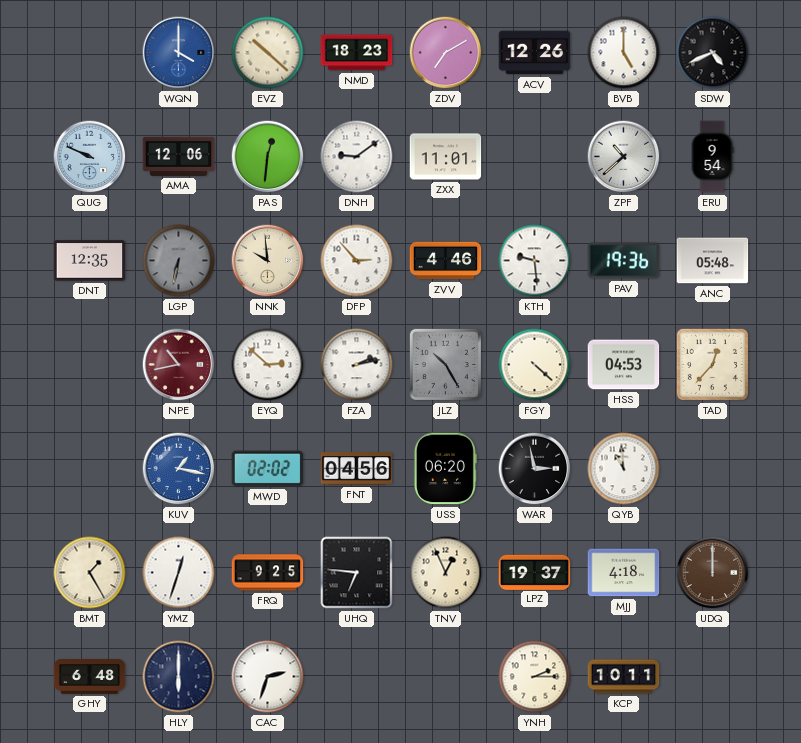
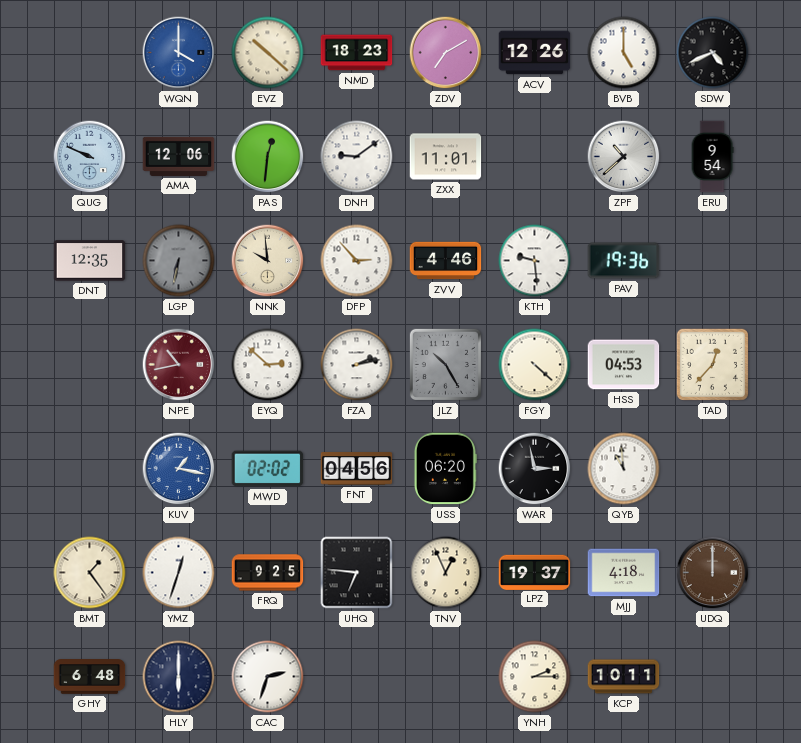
ANC: 05:48 -> none
BMT: 1:25 -> 1:24
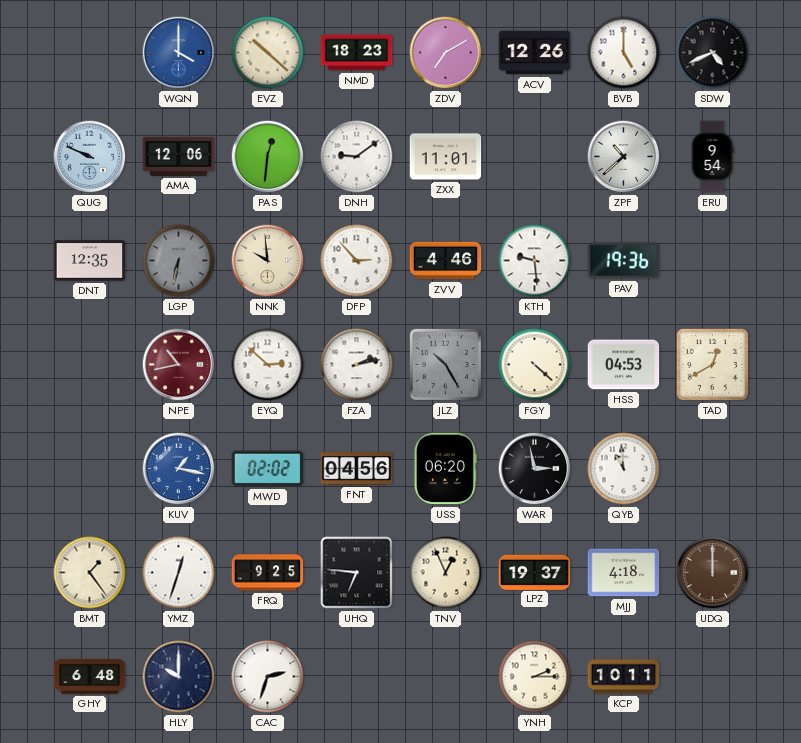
TAD: 12:37 -> 12:40
HLY: 6:00 -> 10:00
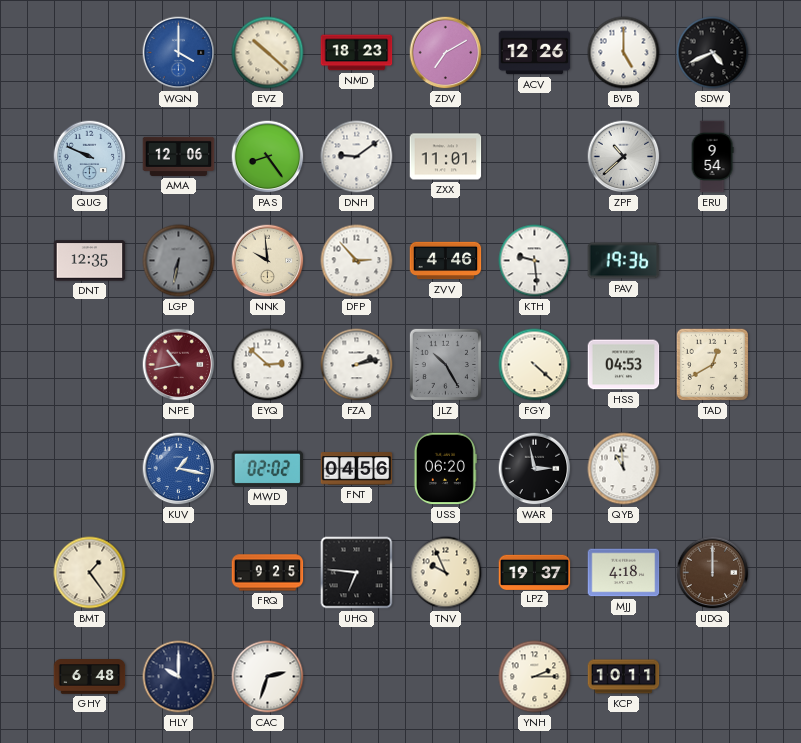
PAS: 12:31 -> 8:24
YMZ: 12:33 -> none
TNV: 12:56 -> 9:56
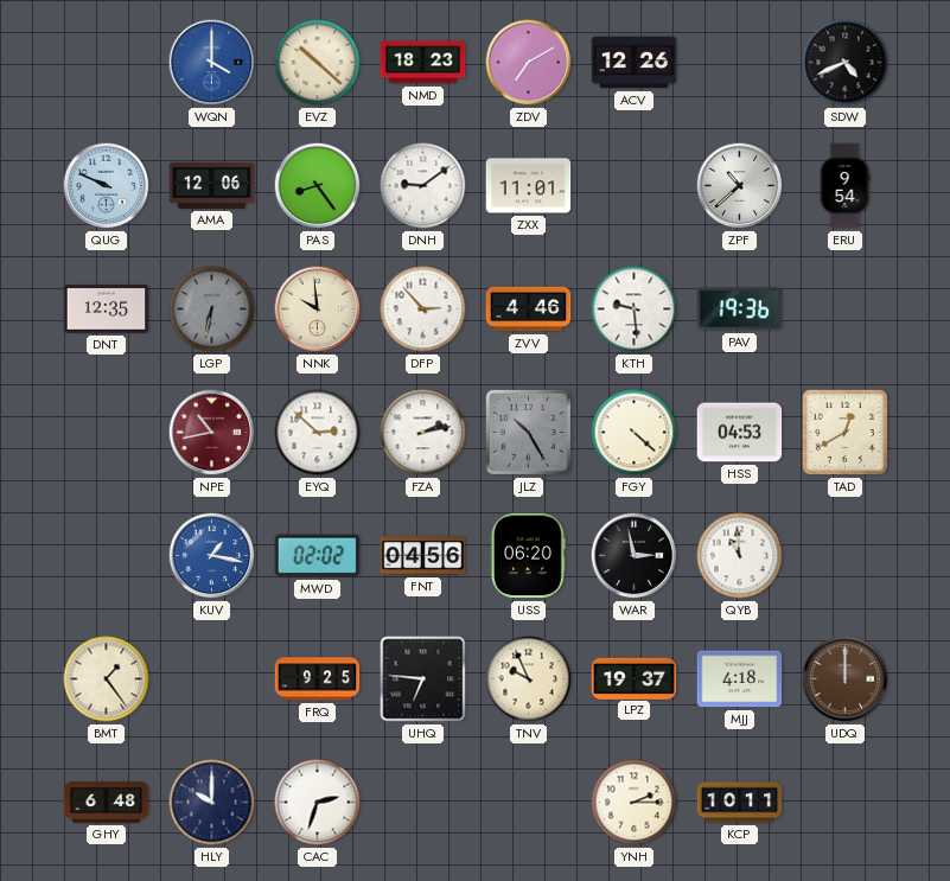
BVB: 5:00 -> none
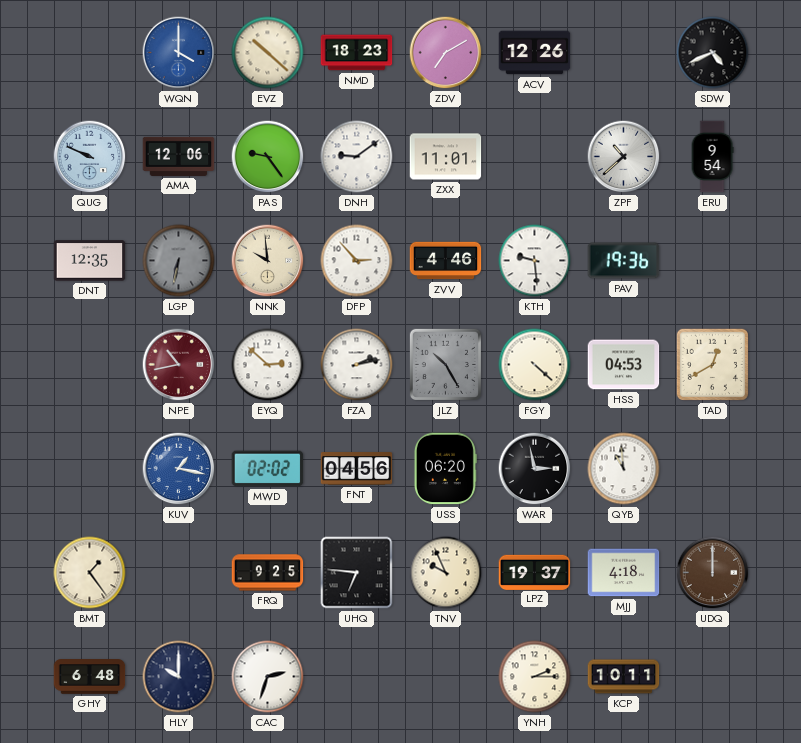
PAS: 8:24 -> 9:24
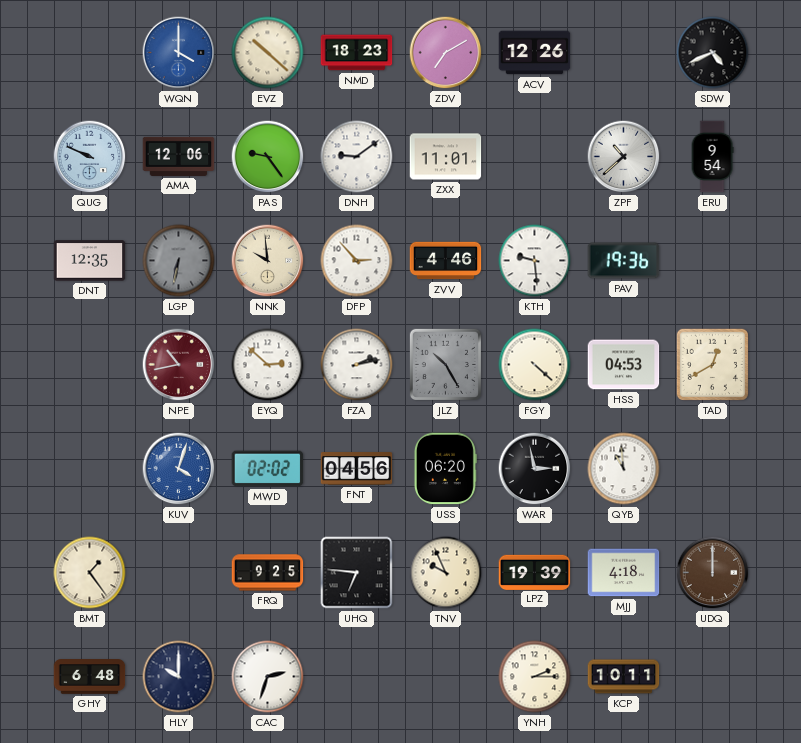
KUV: 1:17 -> 4:03
LPZ: 19:37 -> 19:39
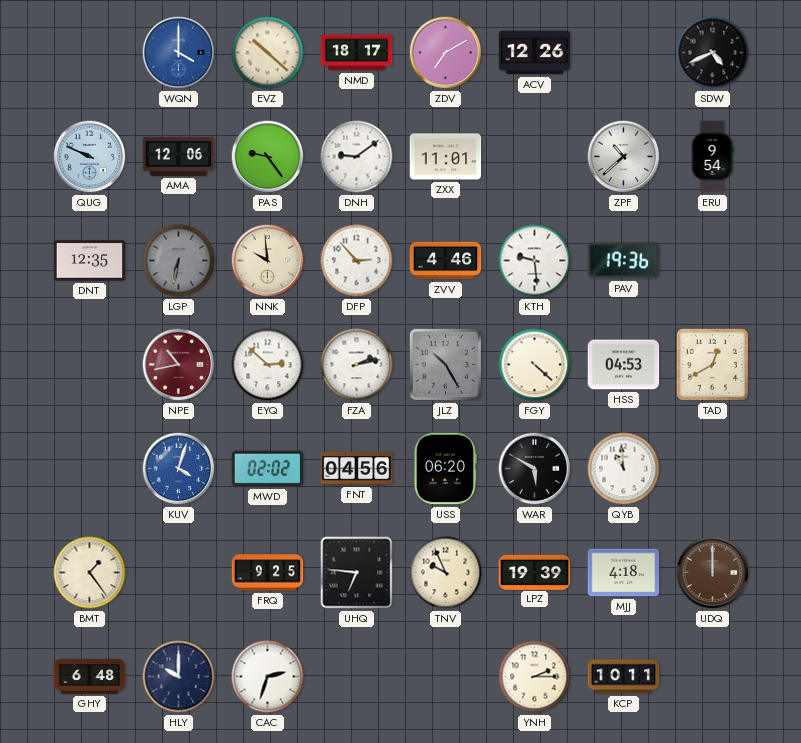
NMD: 18:23 -> 18:17
WAR: 2:58 -> 5:50
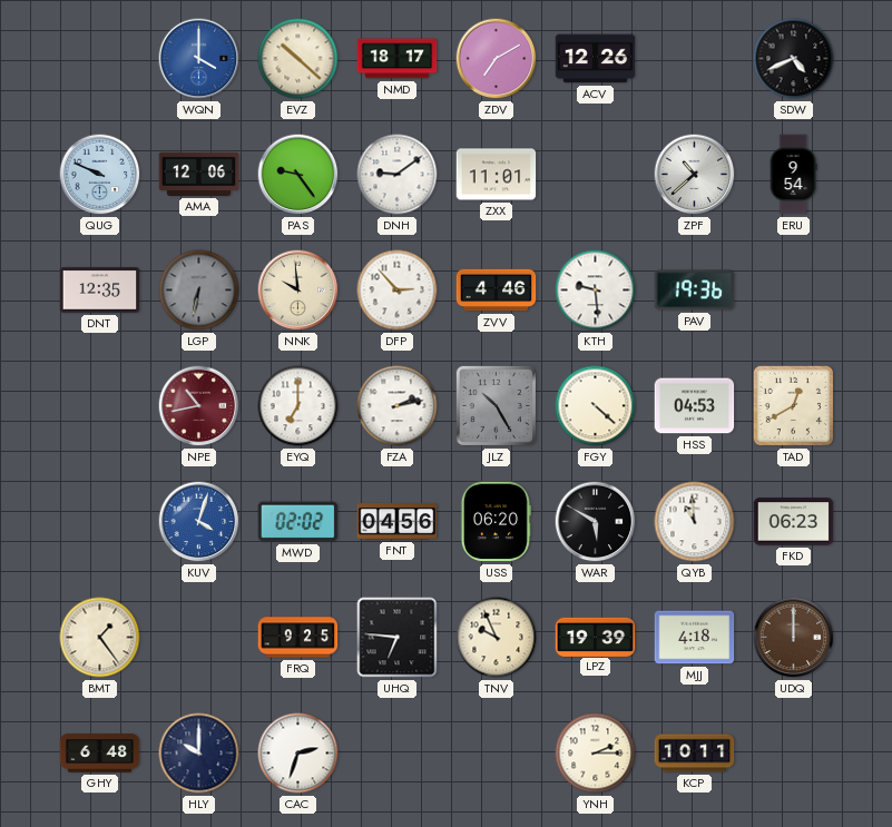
EYQ: 2:52 -> 7:00
FKD: none -> 06:23
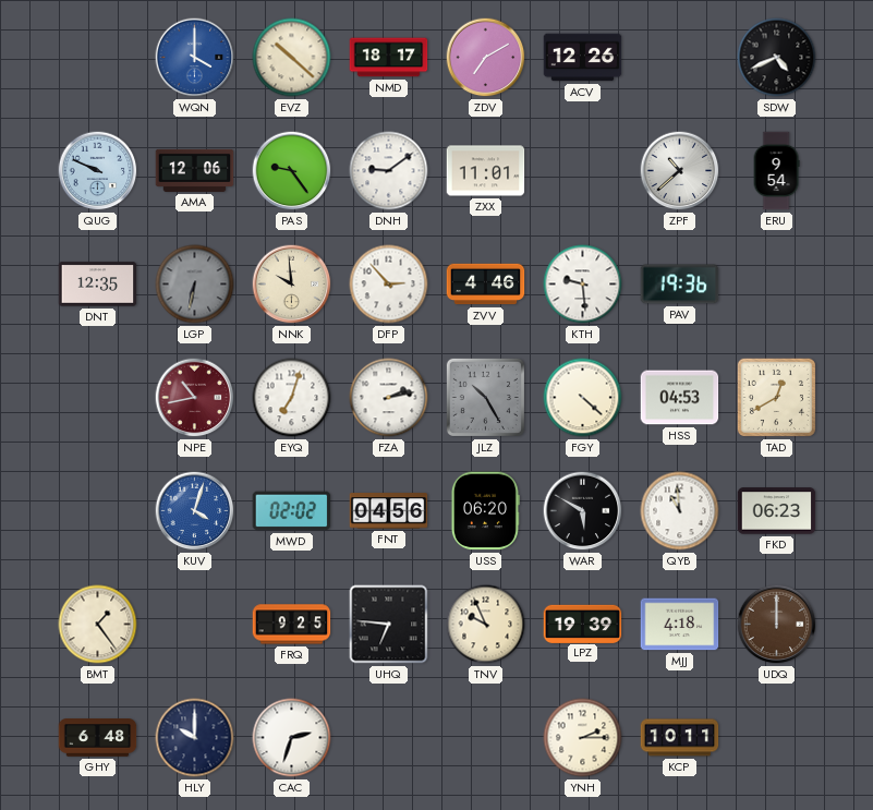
EYQ: 7:00 -> 7:03
